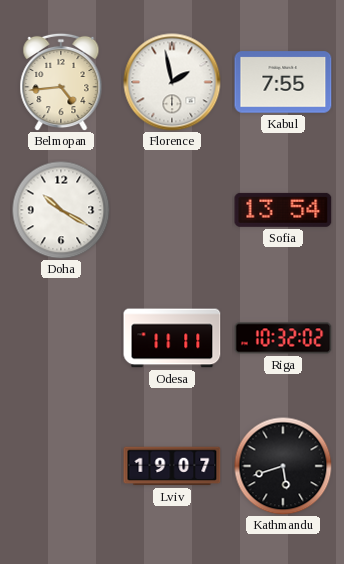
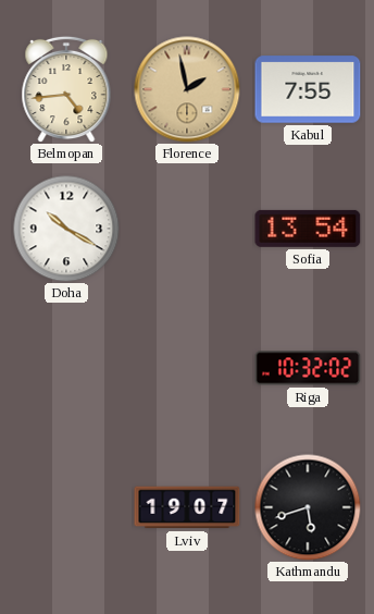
Florence dial: white -> champagne
Odesa: 11:11 -> none
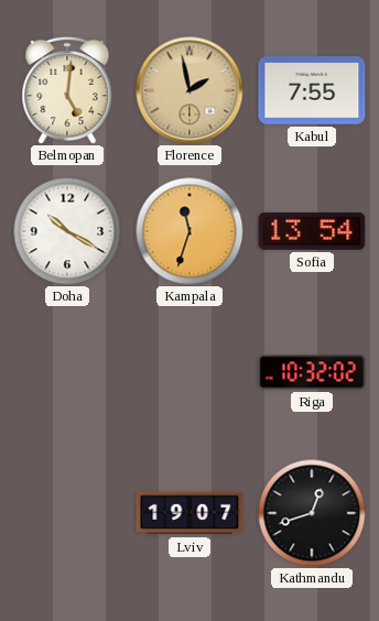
Belmopan: 4:44 -> 5:01
Kampala: none -> 11:33
Kathmandu: 5:42 -> 12:42
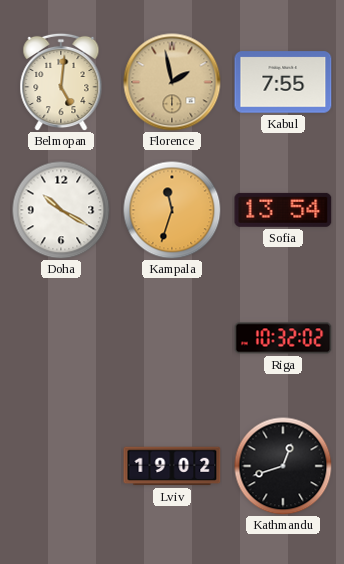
Lviv: 19:07 -> 19:02
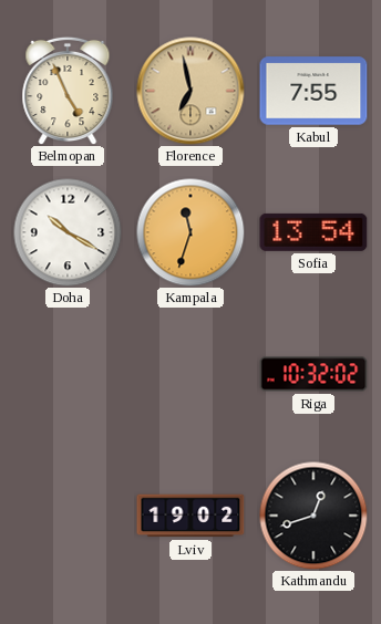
Belmopan: 5:01 -> 4:56
Florence: 1:58 -> 6:58
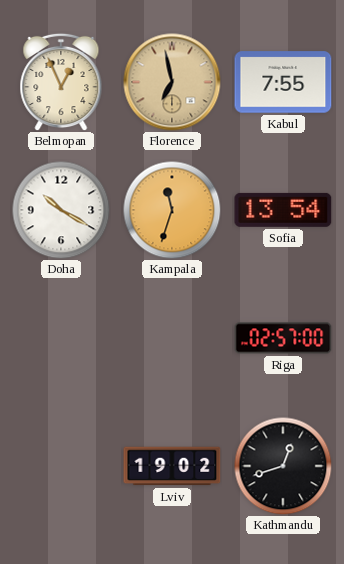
Belmopan: 4:56 -> 12:56
Riga: 10:32 -> 02:57
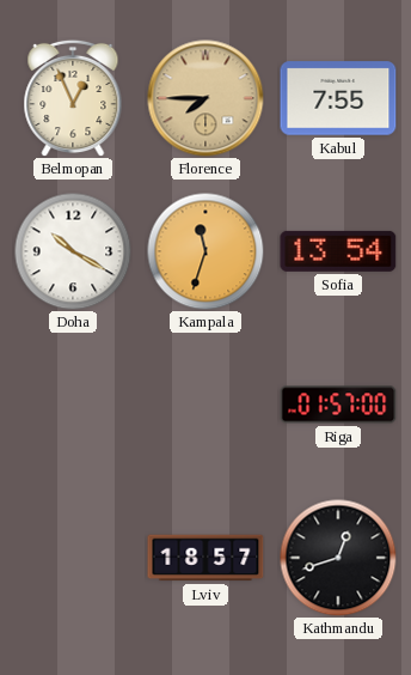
Florence: 6:58 -> 7:45
Riga: 02:57 -> 01:57
Lviv: 19:02 -> 18:57
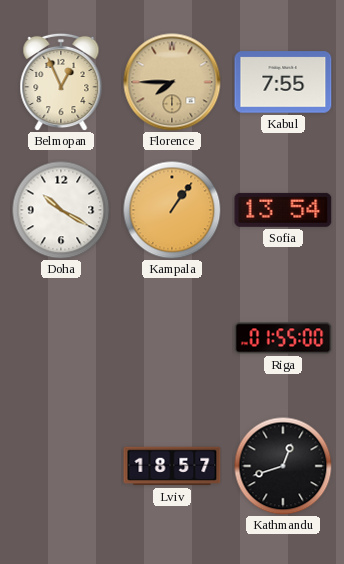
Kampala: 11:33 -> 1:06
Riga: 01:57 -> 01:55
